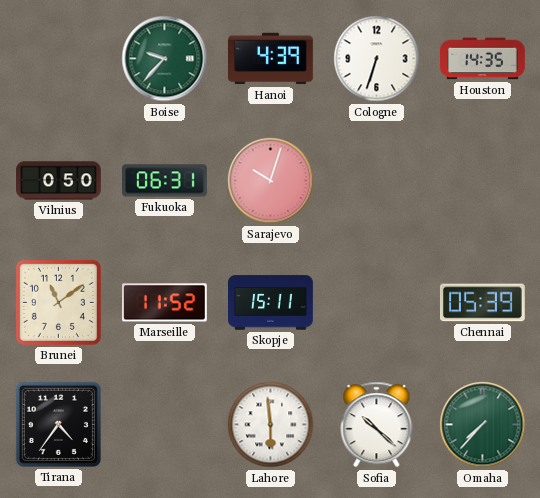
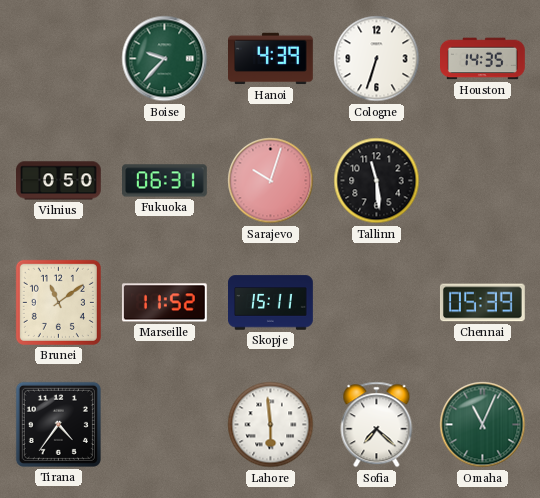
Tallinn: none -> 11:29
Sofia: 10:22 -> 7:22
Omaha: 7:37 -> 11:04
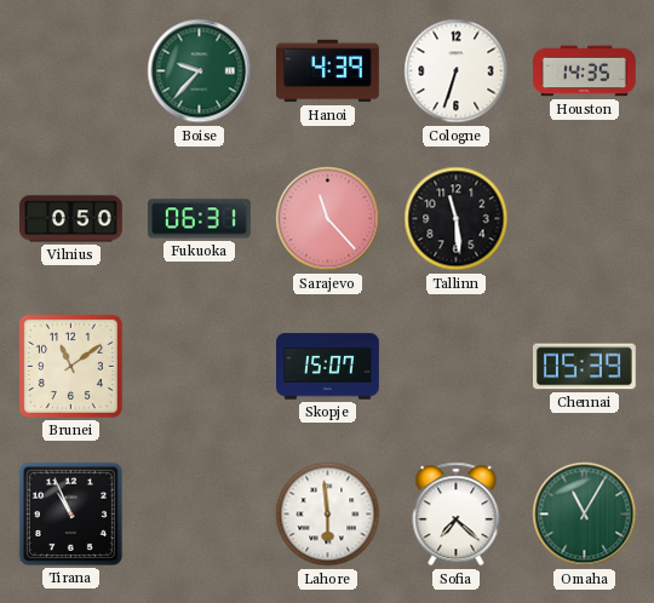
Sarajevo: 10:03 -> 11:23
Marseille: 11:52 -> none
Skopje: 15:11 -> 15:07
Tirana: 4:36 -> 10:56
Omaha: 11:04 -> 11:05
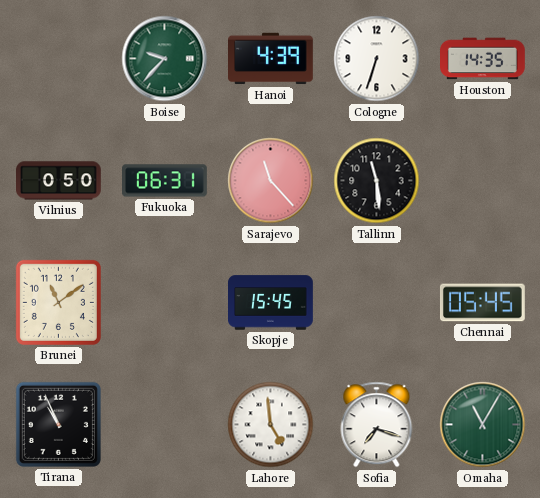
Skopje: 15:07 -> 15:45
Chennai: 05:39 -> 05:45
Lahore: 5:59 -> 4:59
Sofia: 7:22 -> 7:18
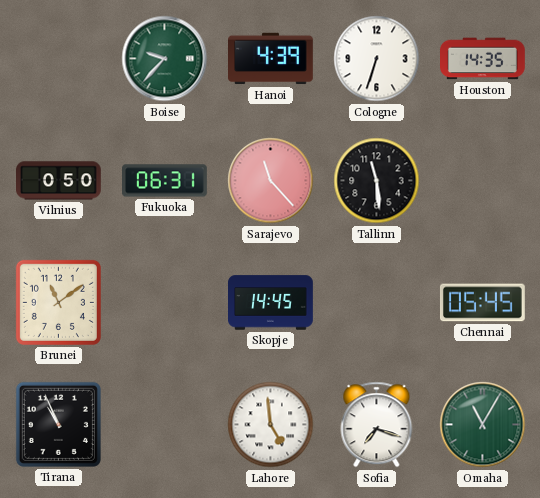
Skopje: 15:45 -> 14:45
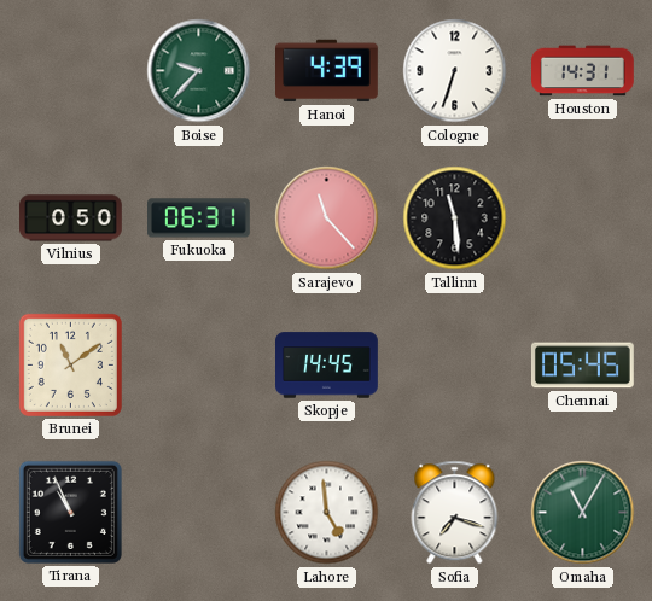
Houston: 14:35 -> 14:31
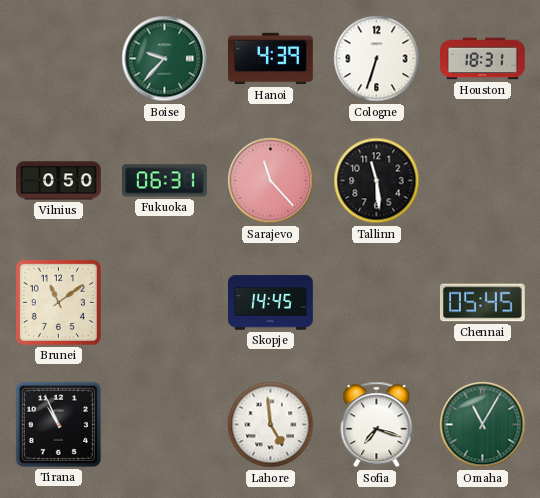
Houston: 14:31 -> 18:31
